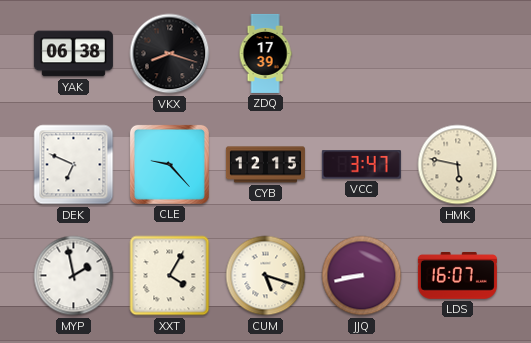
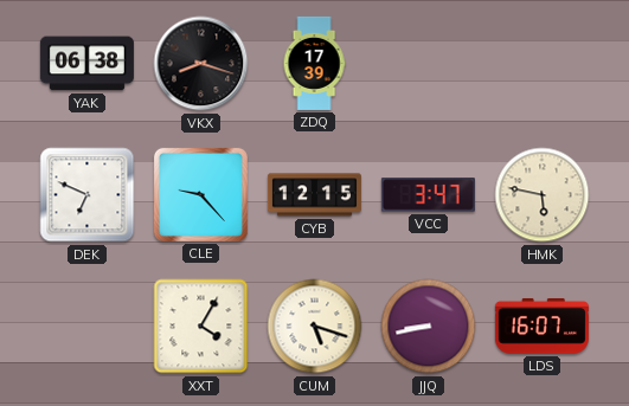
MYP: 1:58 -> none
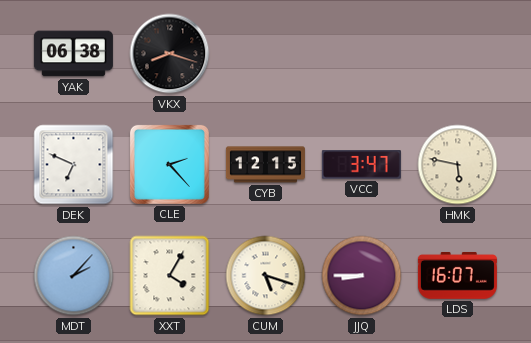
ZDQ: 17:39 -> none
CLE: 9:23 -> 2:23
MDT: none -> 2:07
JJQ: 8:43 -> 8:45
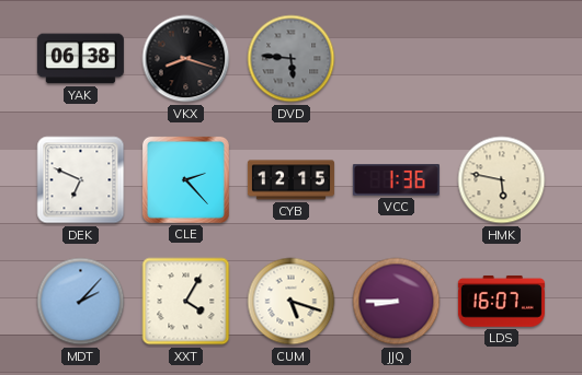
DVD: none -> 5:46
VCC: 3:47 -> 1:36
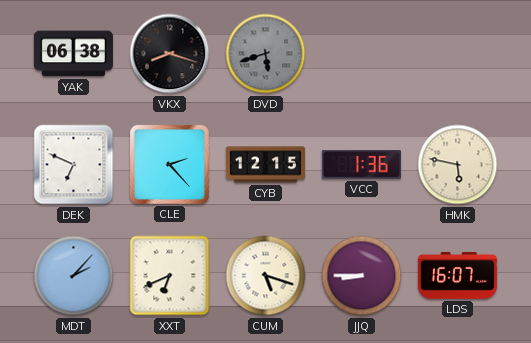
DVD: 5:46 -> 5:42
XXT: 4:05 -> 6:41
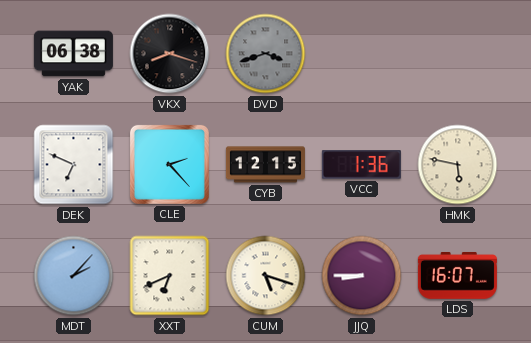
DVD: 5:42 -> 3:42
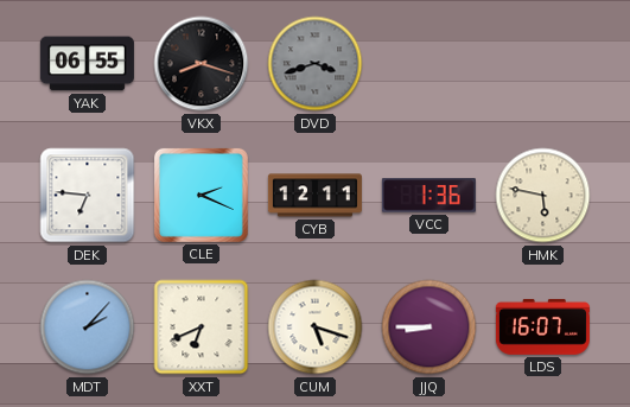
YAK: 06:38 -> 06:55
DEK: 6:49 -> 6:46
CLE: 2:23 -> 2:19
CYB: 12:15 -> 12:11
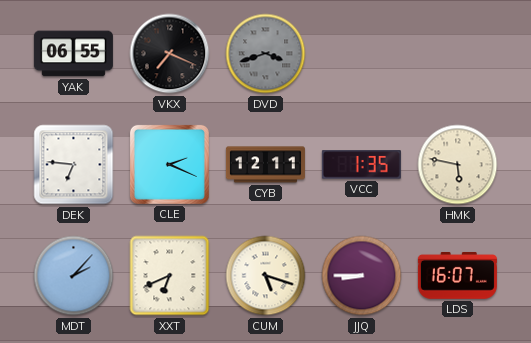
VKX: 8:18 -> 7:19
VCC: 1:36 -> 1:35
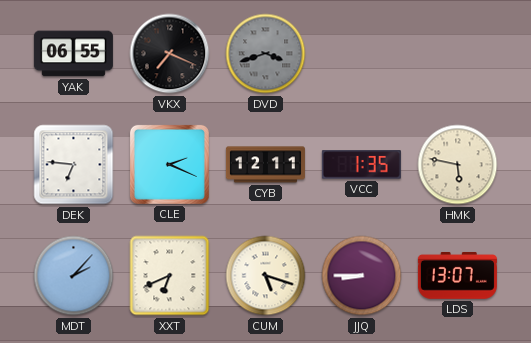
LDS: 16:07 -> 13:07
